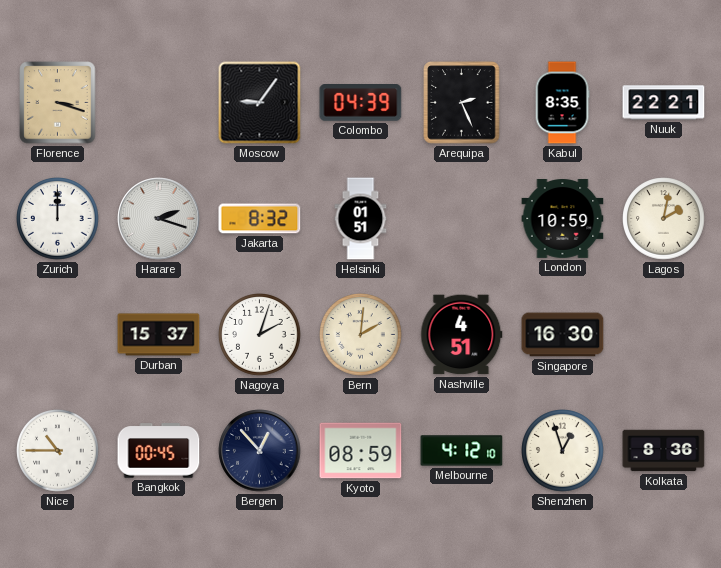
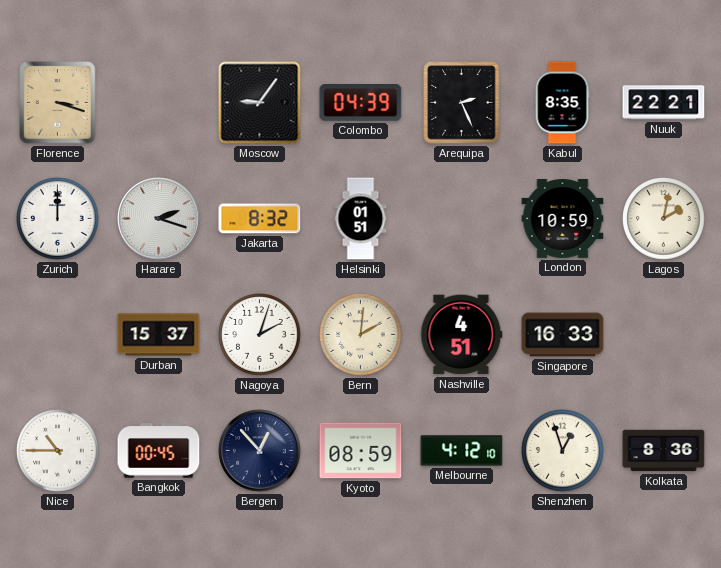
Singapore: 16:30 -> 16:33
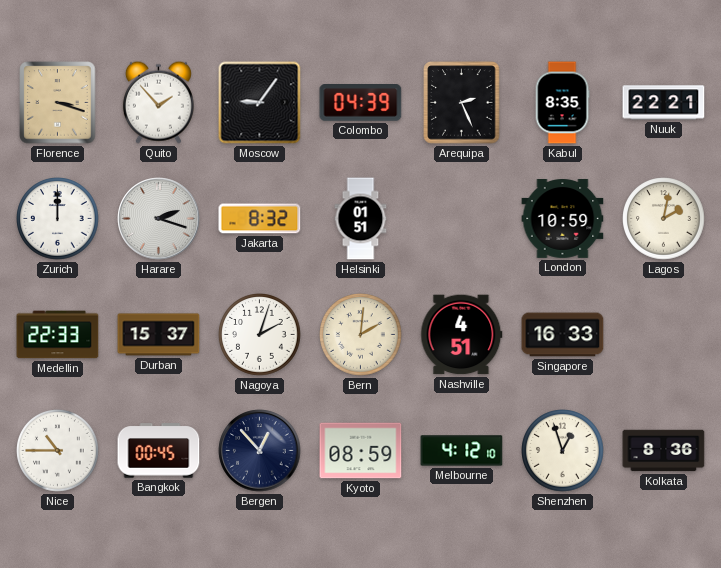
Quito: none -> 1:53
Medellin: none -> 22:33
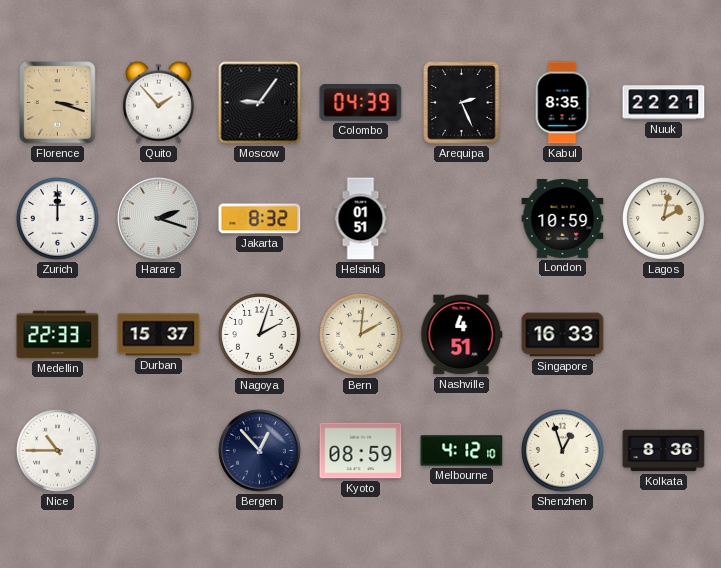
Bangkok: 00:45 -> none
